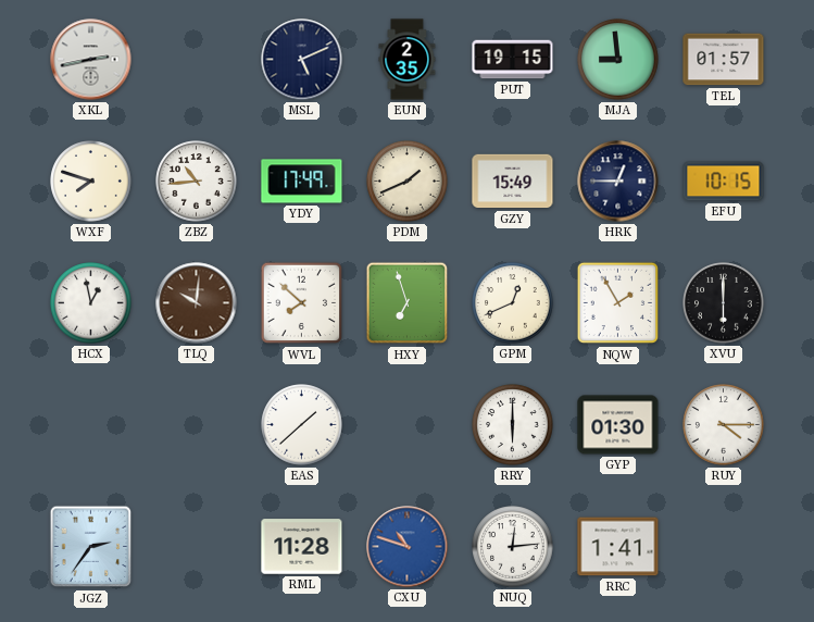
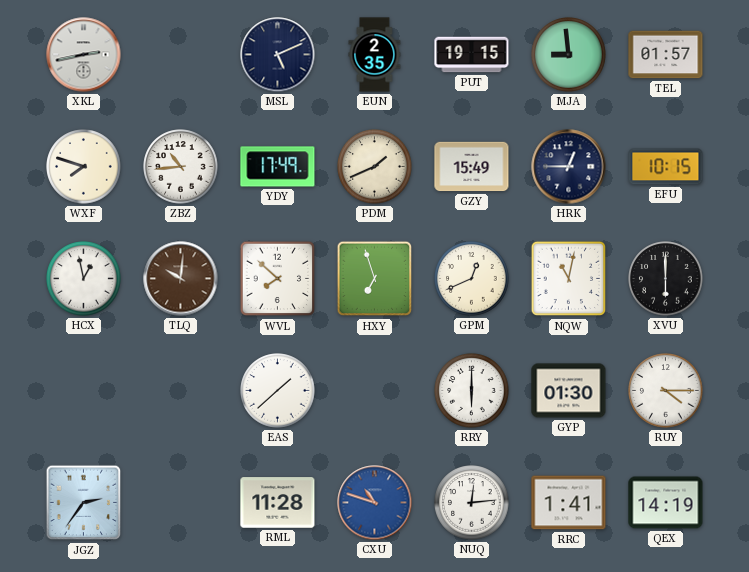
NQW: 1:55 -> 11:02
QEX: none -> 14:19
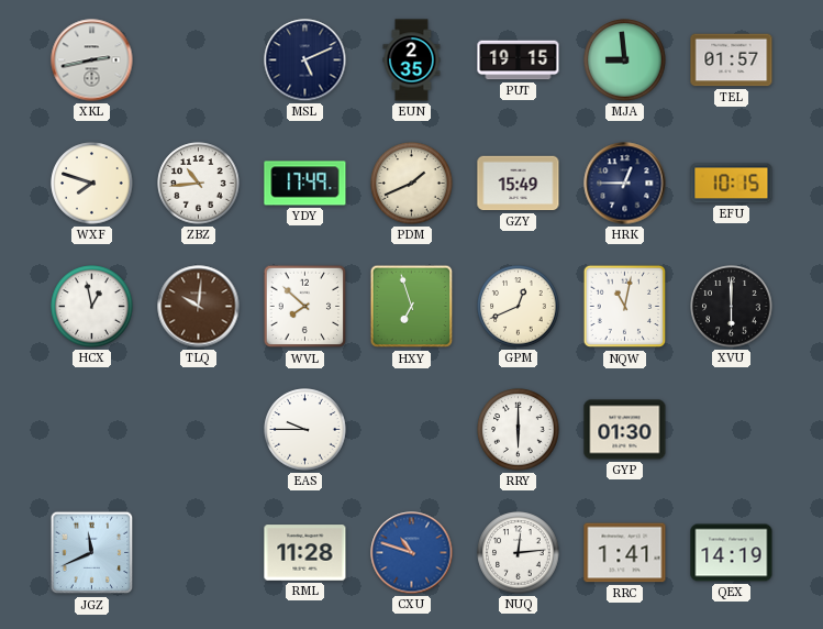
EAS: 1:38 -> 9:45
RUY: 4:15 -> none
JGZ: 2:36 -> 11:41
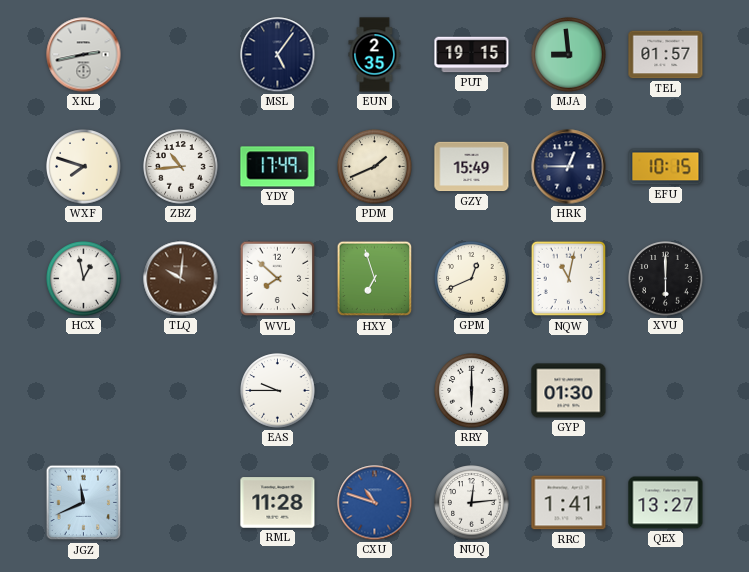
MSL: 5:11 -> 5:06
QEX: 14:19 -> 13:27
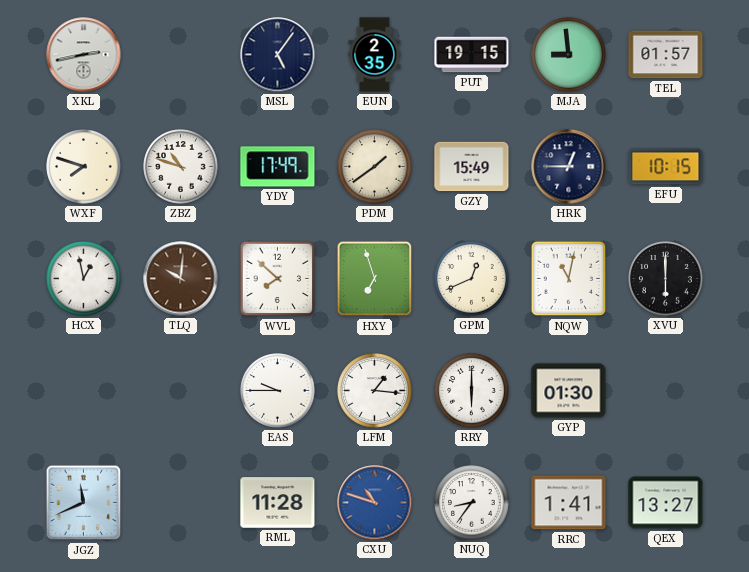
ZBZ: 10:44 -> 10:48
PDM: 1:41 -> 1:39
LFM: none -> 1:16
NUQ: 12:14 -> 8:36
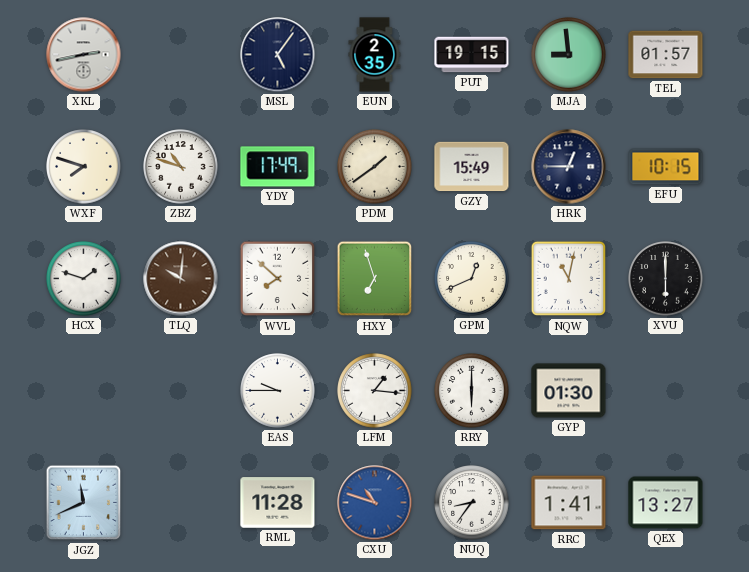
HCX: 12:58 -> 1:48
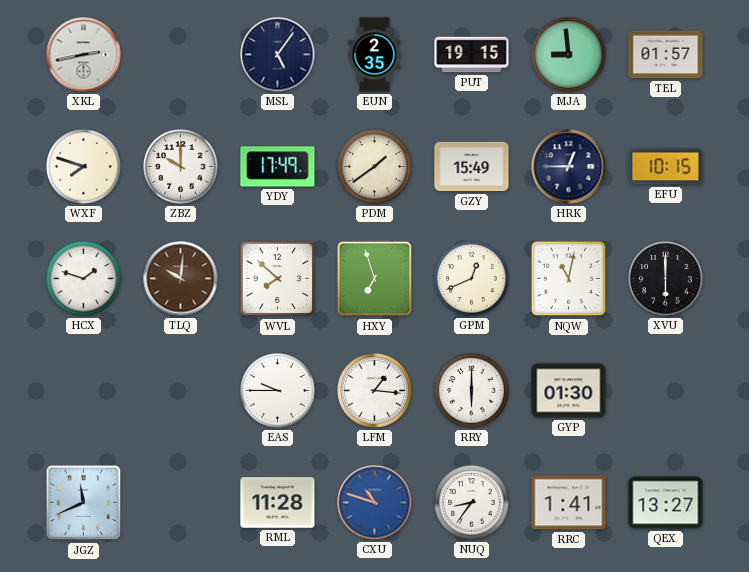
ZBZ: 10:48 -> 10:00
